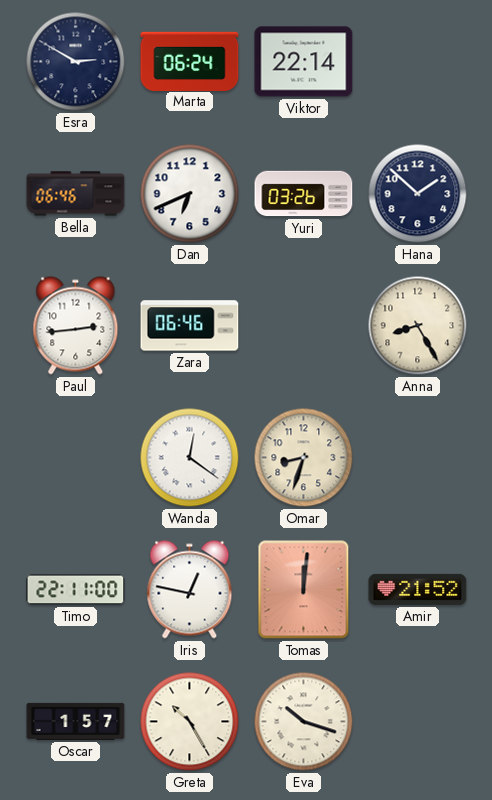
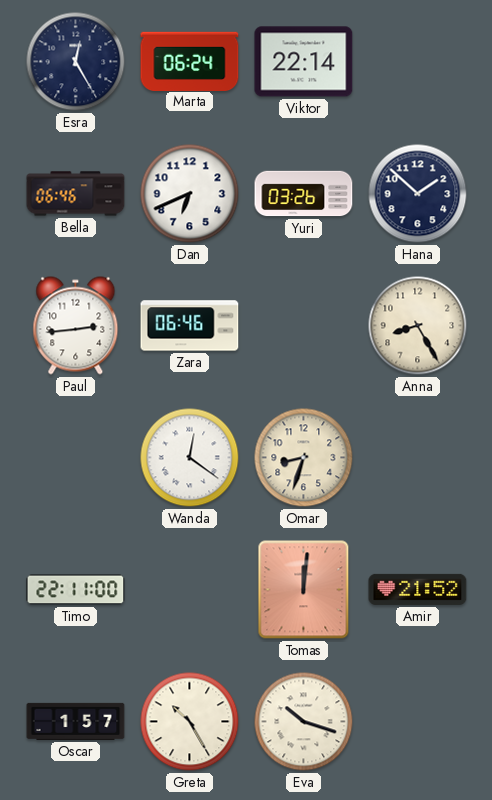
Esra: 2:50 -> 12:25
Iris: 12:47 -> none
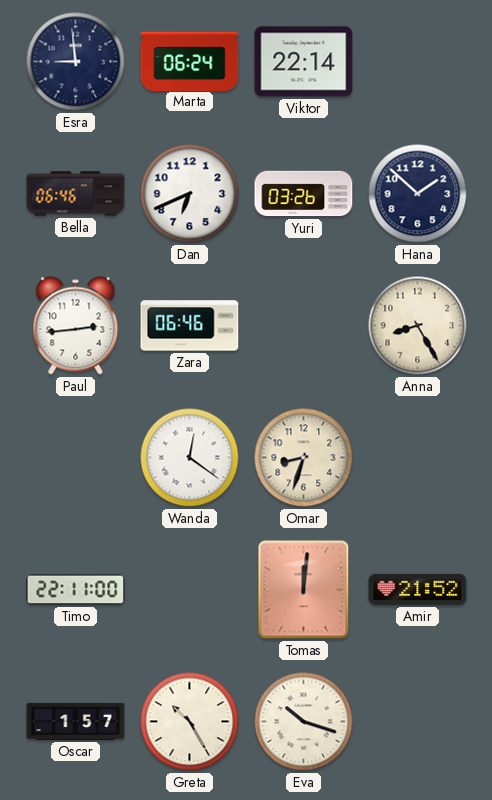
Esra: 12:25 -> 8:59
